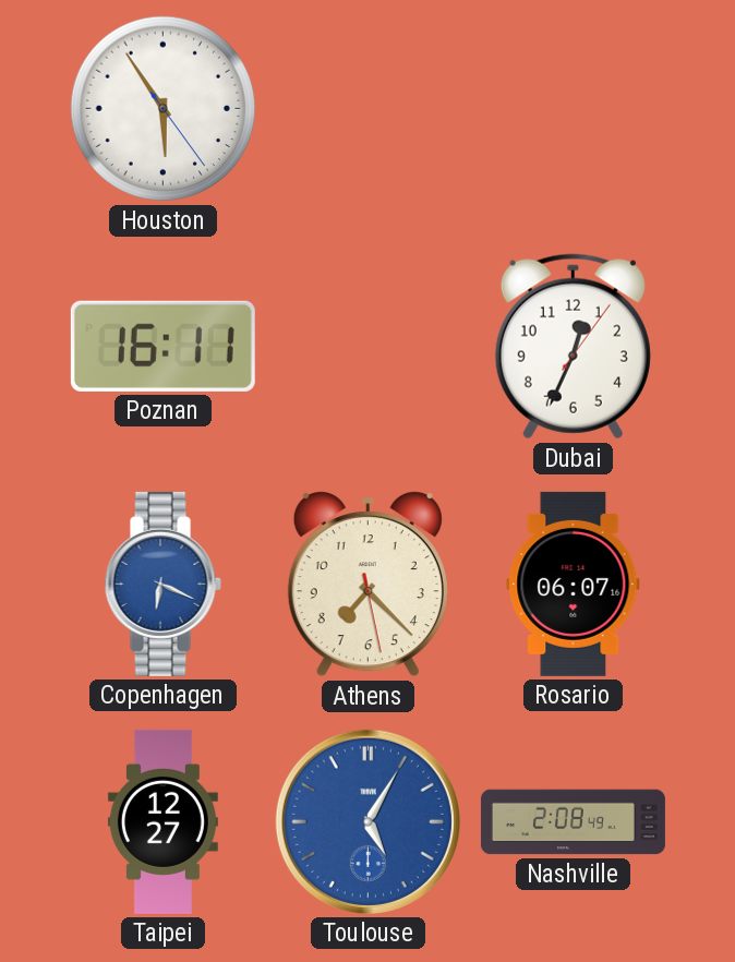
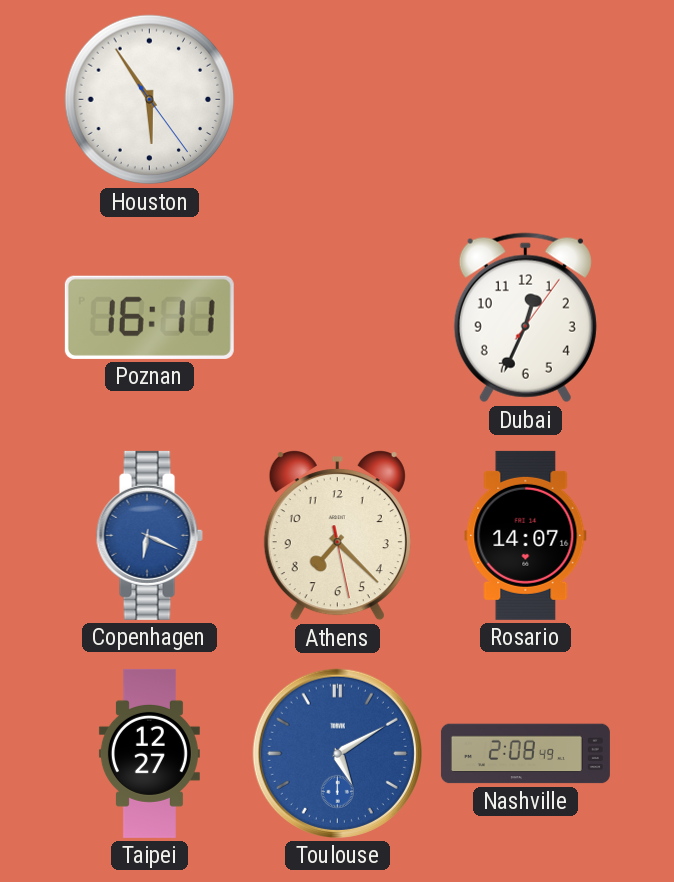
Rosario: 06:07 -> 14:07
Toulouse: 5:05 -> 5:10
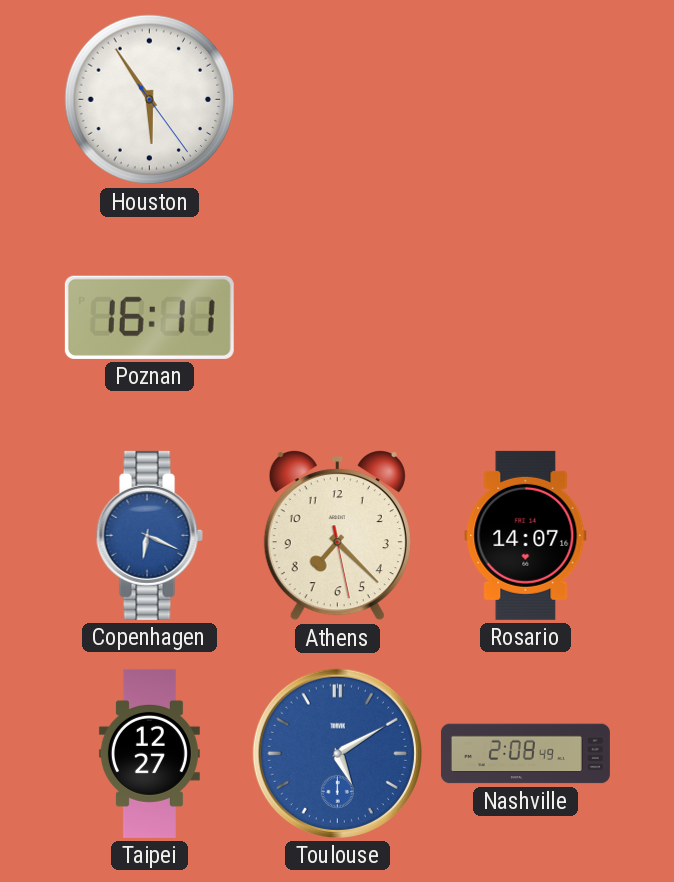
Dubai: 12:34 -> none
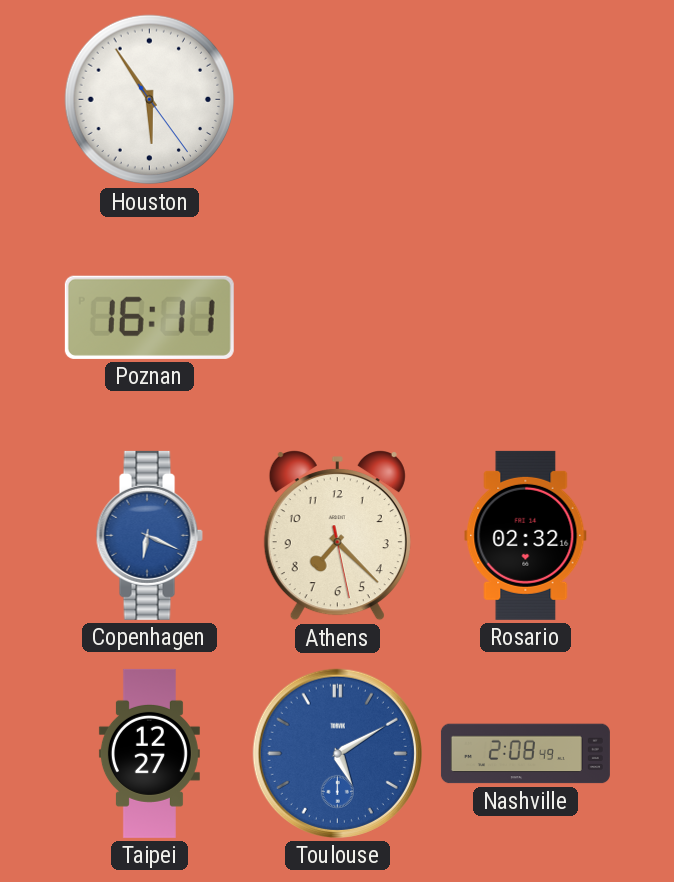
Rosario: 14:07 -> 02:32
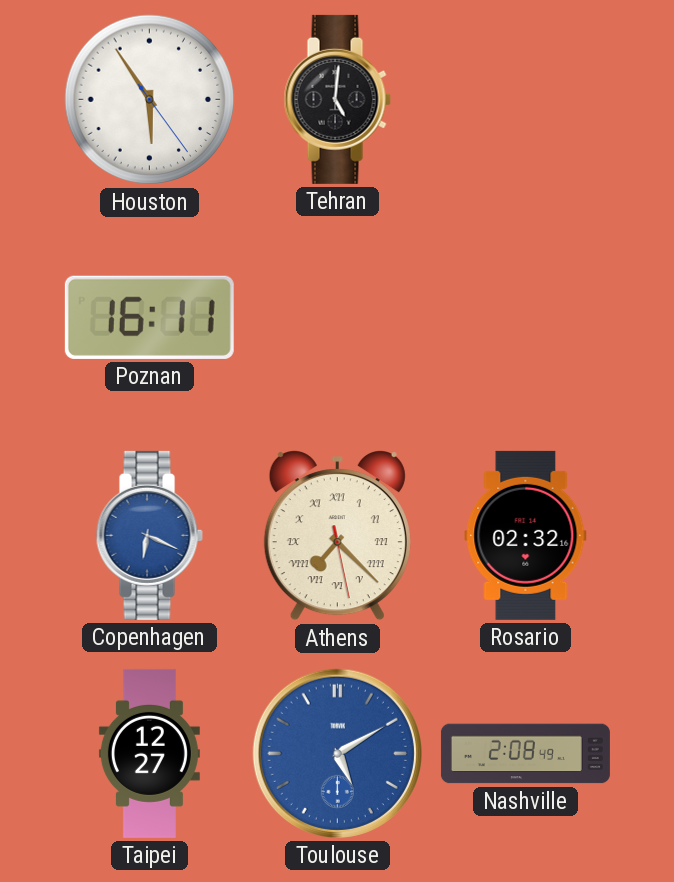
Tehran: none -> 5:01
Athens numerals: Arabic -> Roman
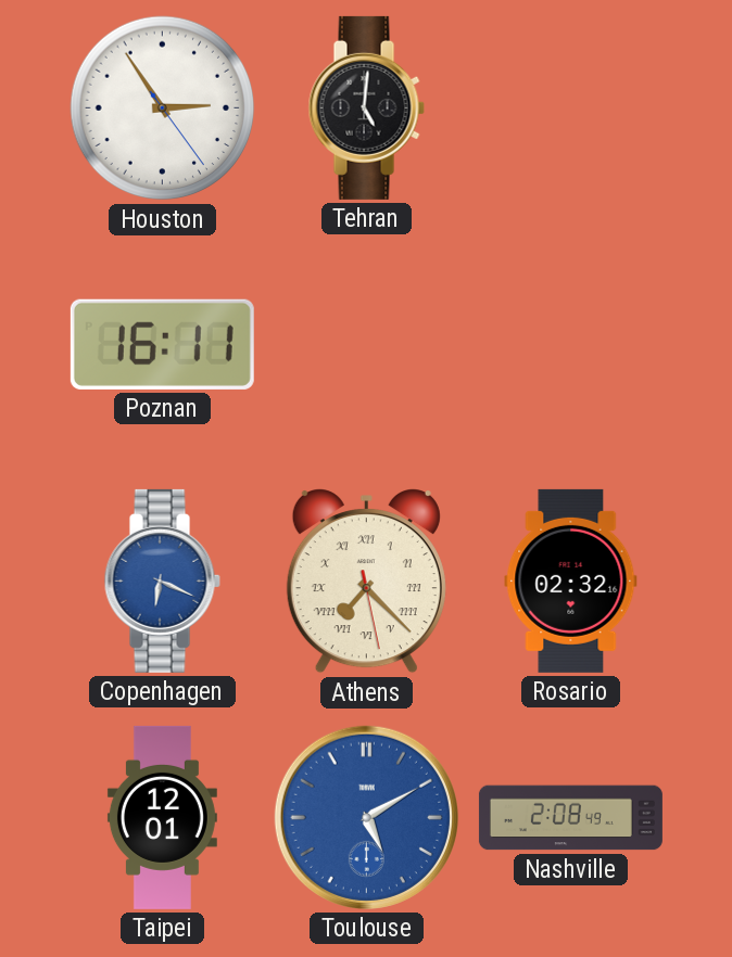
Houston: 5:54 -> 2:54
Taipei: 12:27 -> 12:01
